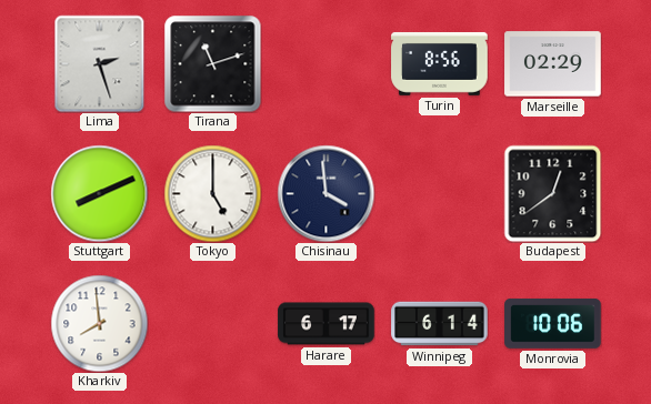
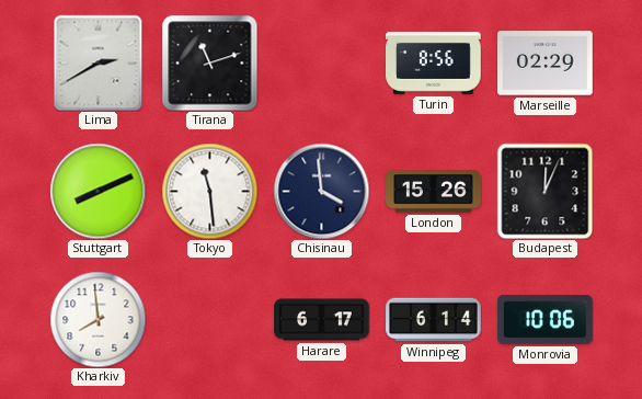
Lima: 2:27 -> 2:40
Tokyo: 5:00 -> 11:29
London: none -> 15:26
Budapest: 12:39 -> 12:04
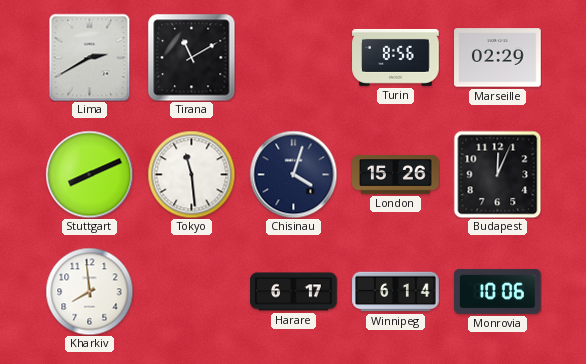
Tirana: 11:12 -> 11:10
Chisinau: 3:59 -> 4:03
